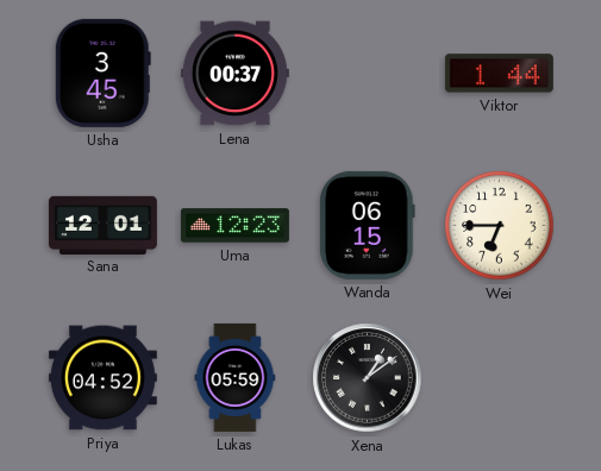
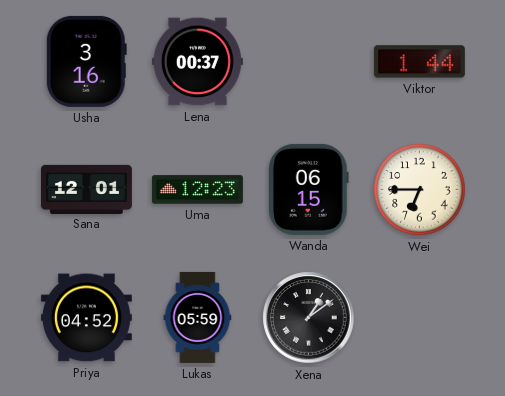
Usha: 3:45 -> 3:16
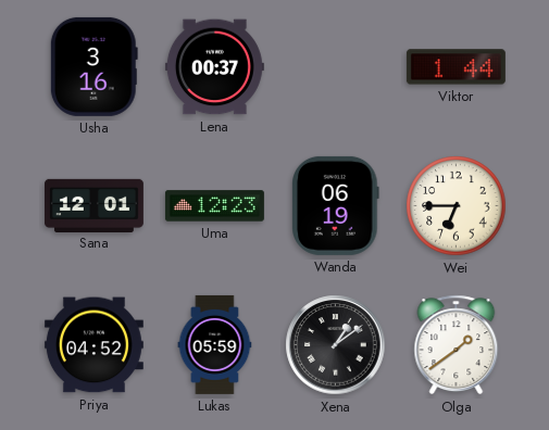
Wanda: 06:15 -> 06:19
Olga: none -> 1:39
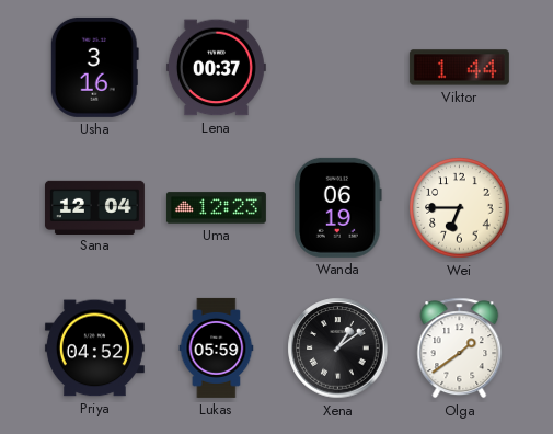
Sana: 12:01 -> 12:04
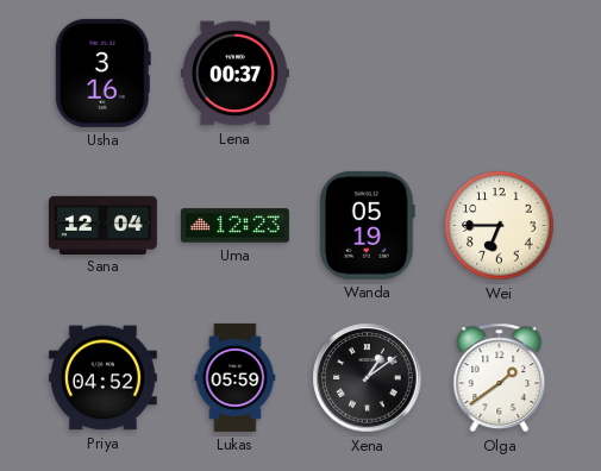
Viktor: 1:44 -> none
Wanda: 06:19 -> 05:19
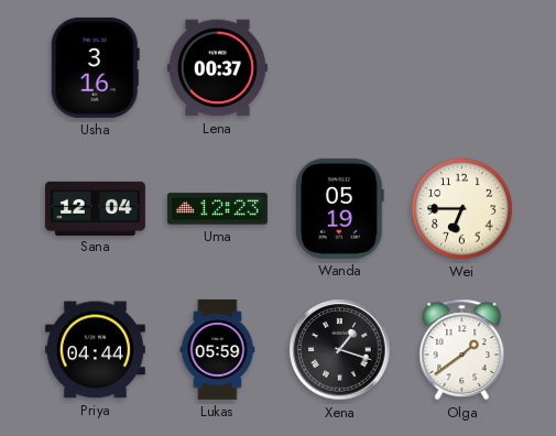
Priya: 04:52 -> 04:44
Xena: 1:09 -> 1:18
